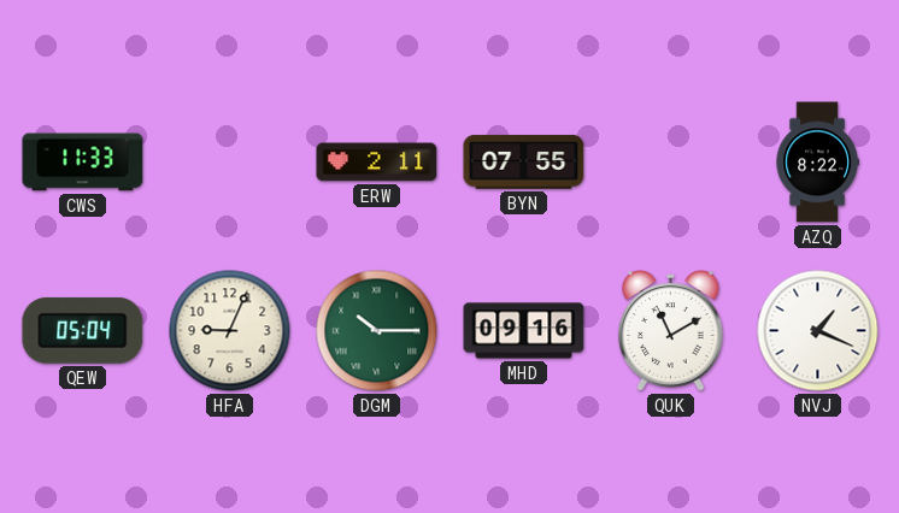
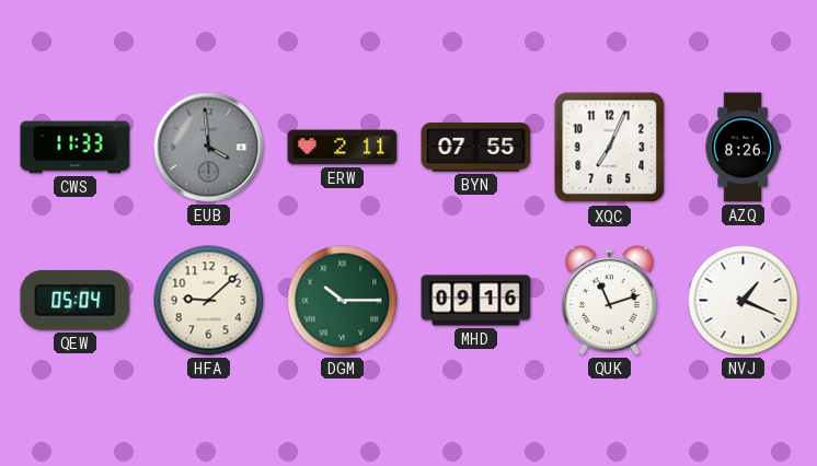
EUB: none -> 3:59
XQC: none -> 7:04
AZQ: 8:22 -> 8:26
HFA: 9:04 -> 9:08
QUK: 11:10 -> 11:12
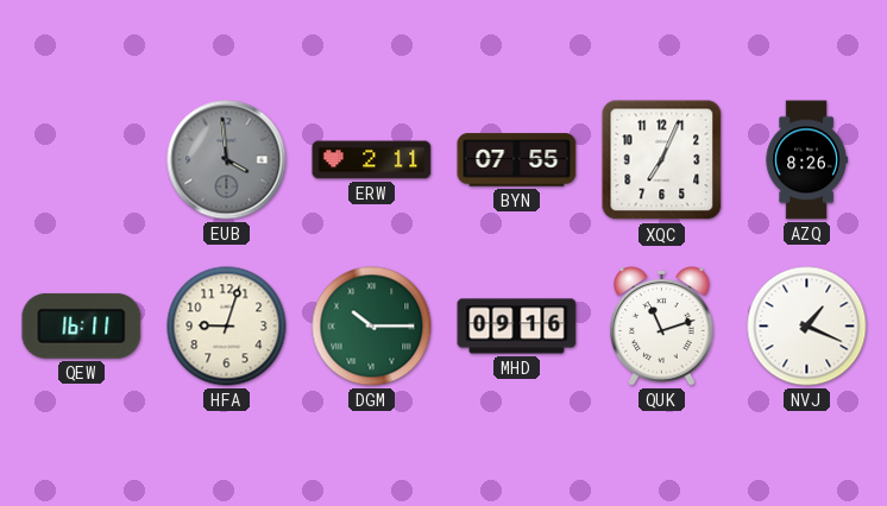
CWS: 11:33 -> none
QEW: 05:04 -> 16:11
HFA: 9:08 -> 9:03
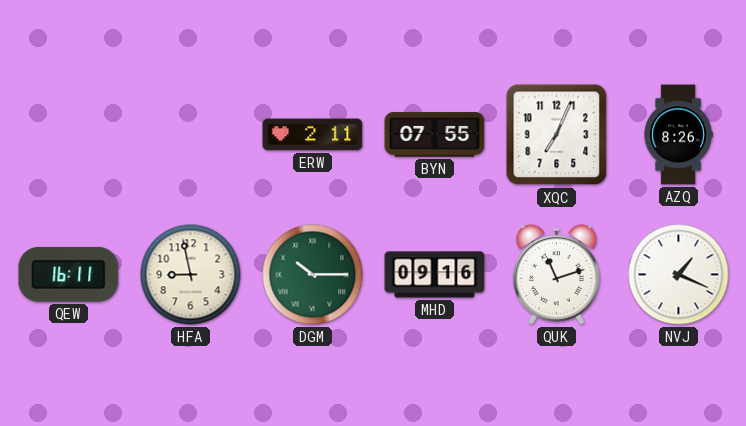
EUB: 3:59 -> none
HFA: 9:03 -> 8:58
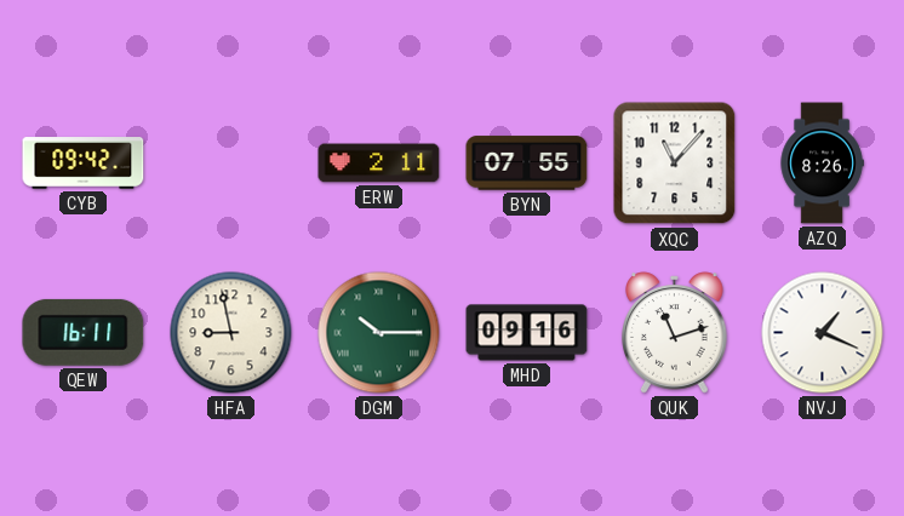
CYB: none -> 09:42
XQC: 7:04 -> 11:07
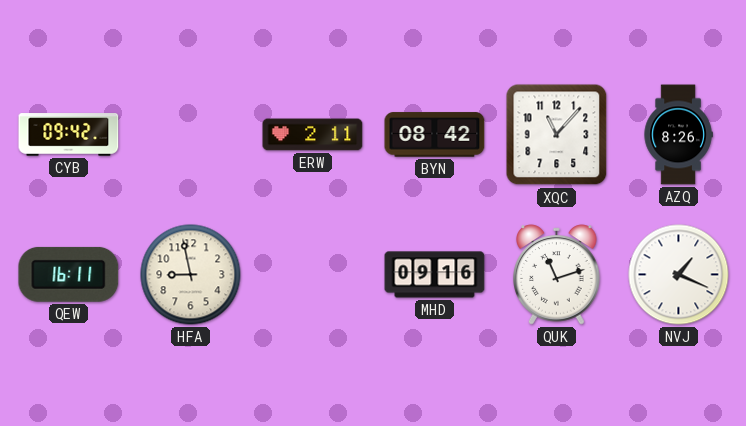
BYN: 07:55 -> 08:42
DGM: 10:15 -> none
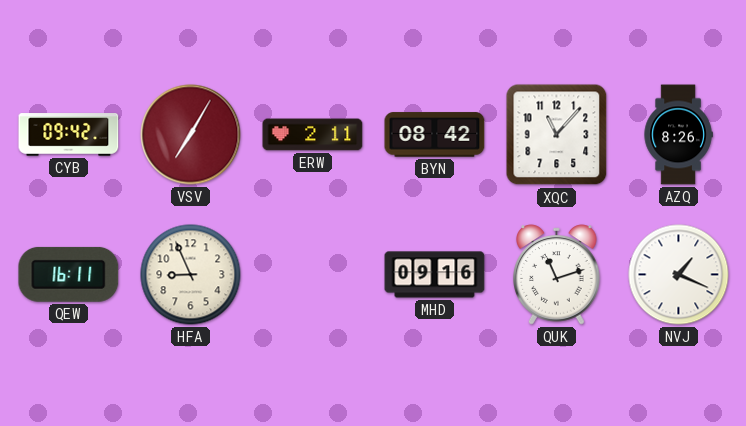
VSV: none -> 7:05
HFA: 8:58 -> 8:56
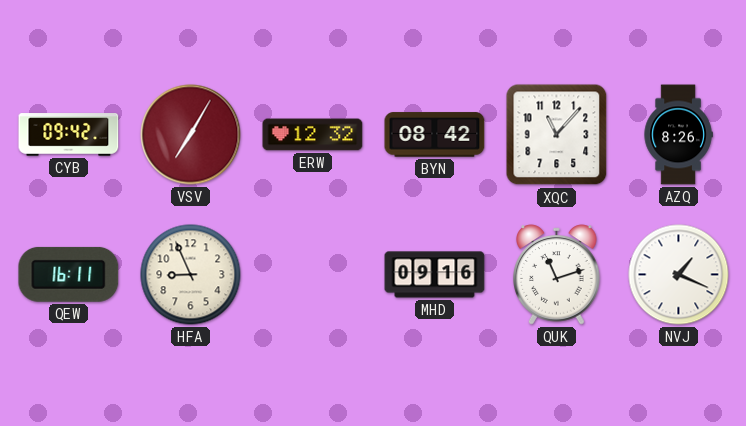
ERW: 2:11 -> 12:32
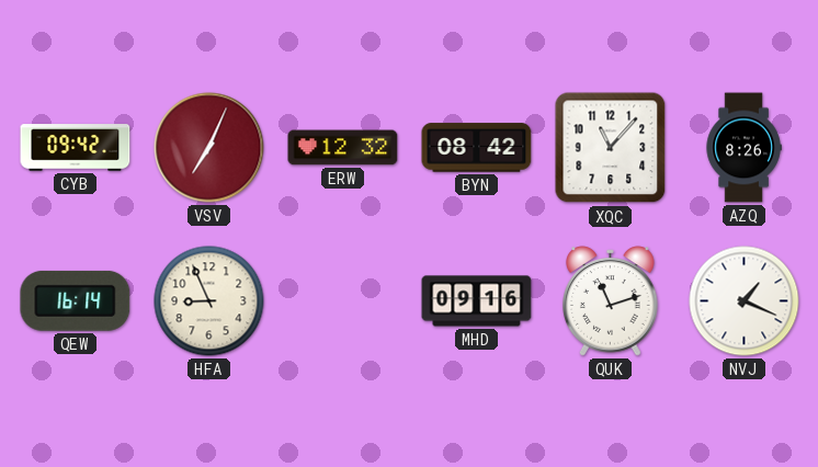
VSV: 7:05 -> 7:04
QEW: 16:11 -> 16:14
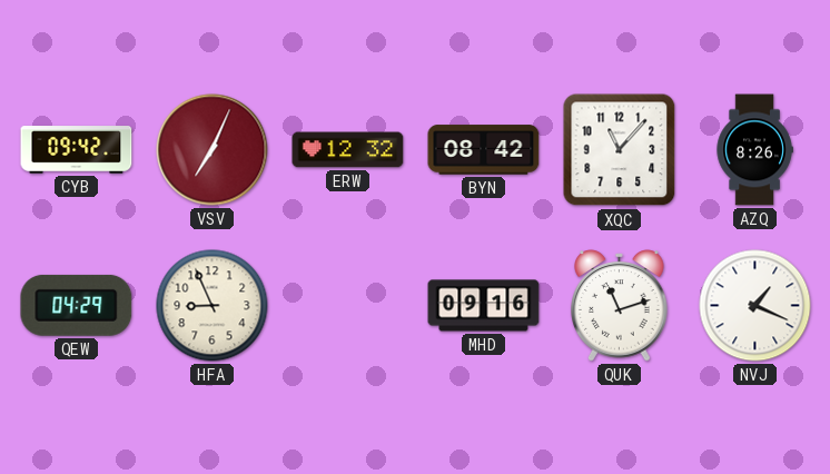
QEW: 16:14 -> 04:29
